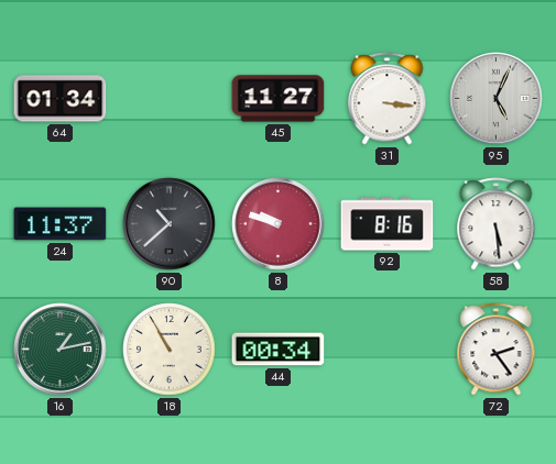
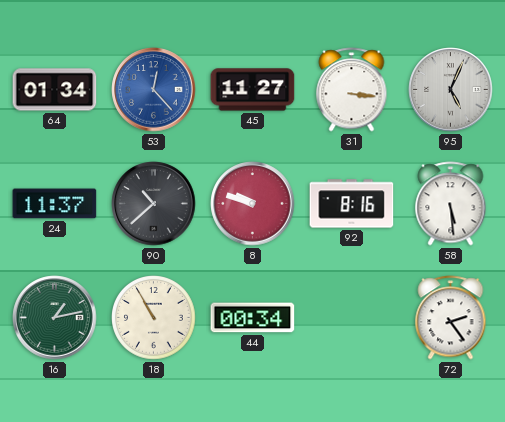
53: none -> 12:23
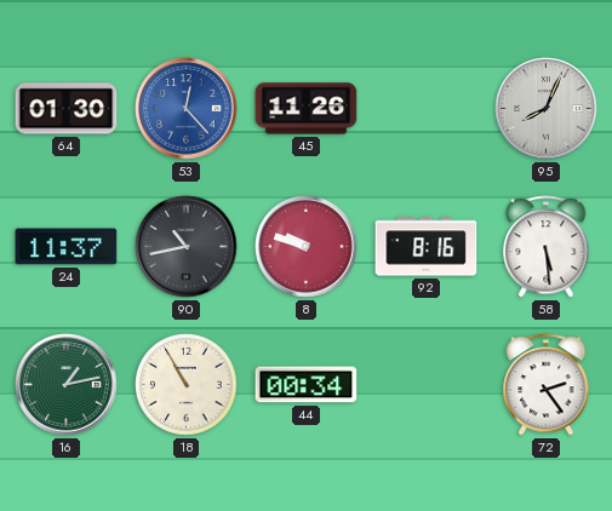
64: 01:34 -> 01:30
45: 11:27 -> 11:26
31: 3:16 -> none
95: 5:04 -> 8:04
90: 10:38 -> 10:43
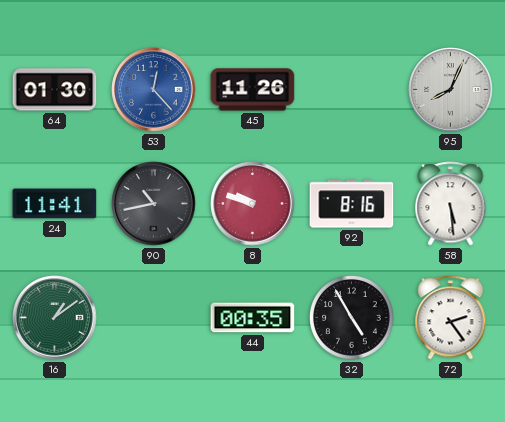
24: 11:37 -> 11:41
16: 1:13 -> 1:09
18: 10:55 -> none
44: 00:34 -> 00:35
32: none -> 4:55
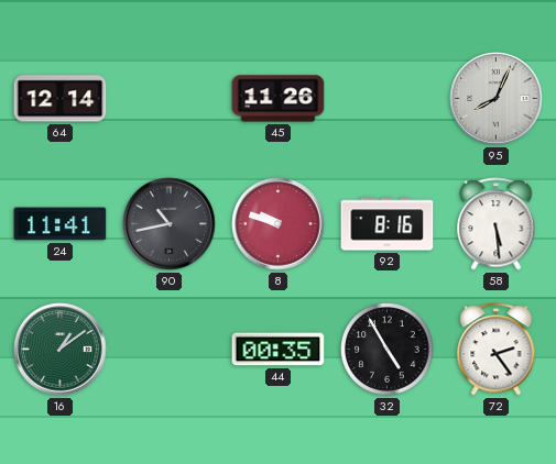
64: 01:30 -> 12:14
53: 12:23 -> none
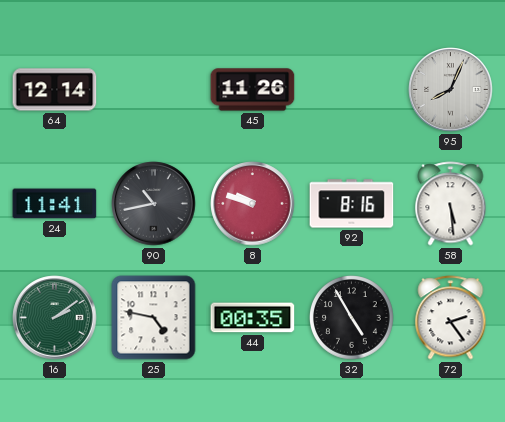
16: 1:09 -> 2:09
25: none -> 4:47
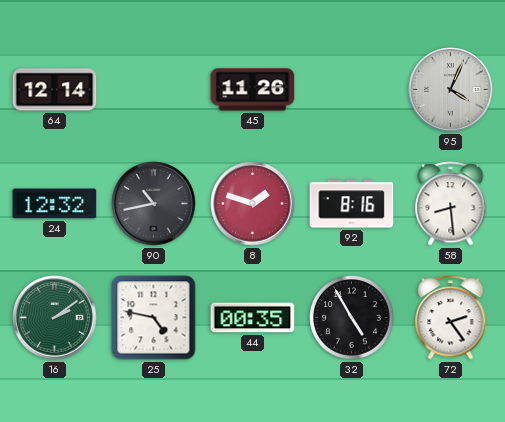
95: 8:04 -> 4:04
24: 11:41 -> 12:32
8: 9:48 -> 1:48
58: 5:29 -> 8:29
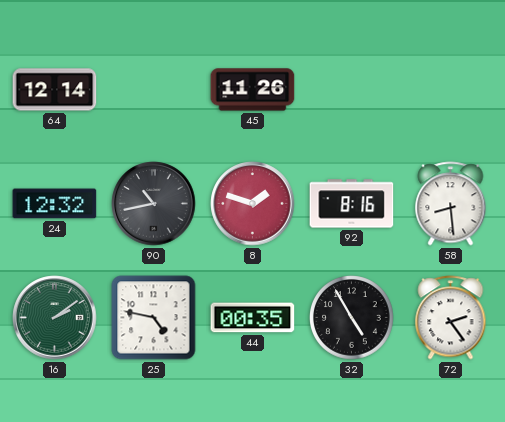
95: 4:04 -> none
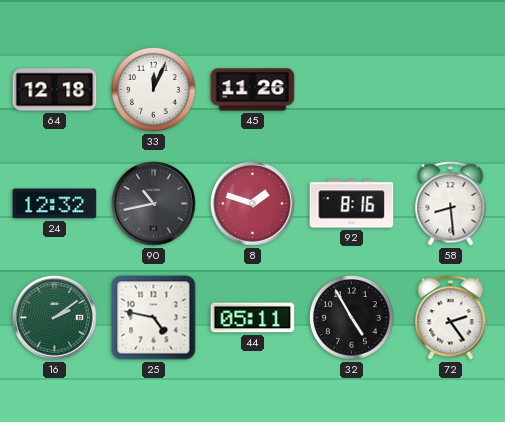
64: 12:14 -> 12:18
33: none -> 12:04
44: 00:35 -> 05:11
